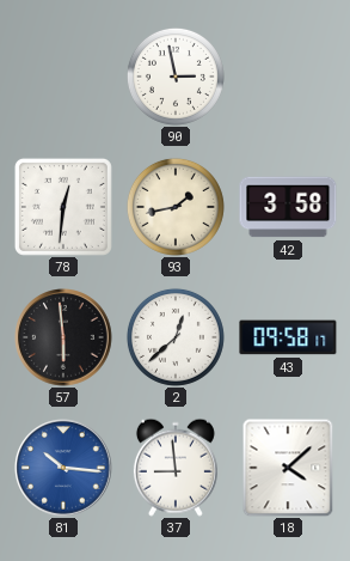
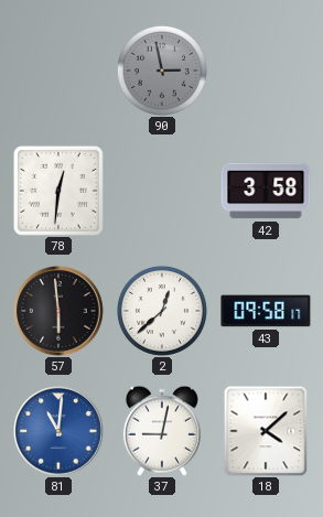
90 dial: white -> grey
93: 1:43 -> none
81: 10:16 -> 11:01
37: 8:59 -> 9:02
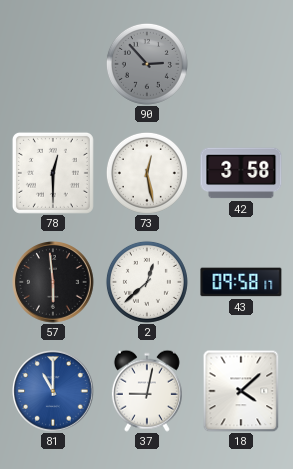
90: 2:58 -> 2:53
78: 12:31 -> 12:30
73: none -> 12:28
81: 11:01 -> 11:00
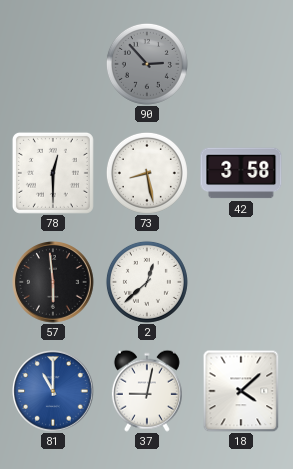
73: 12:28 -> 8:28
43: 09:58 -> none
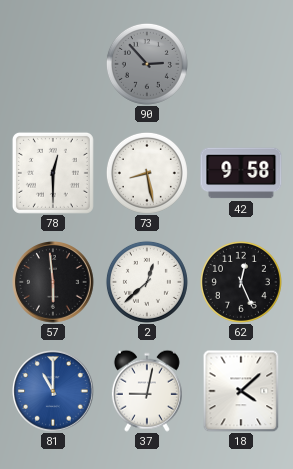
42: 3:58 -> 9:58
62: none -> 12:26
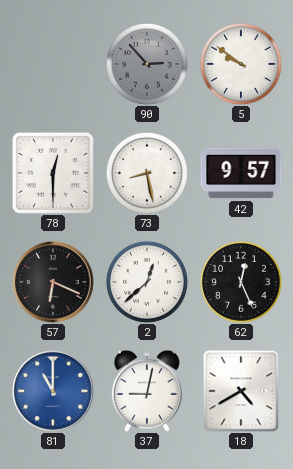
5: none -> 9:51
42: 9:58 -> 9:57
57: 5:59 -> 6:19
18: 4:08 -> 4:40
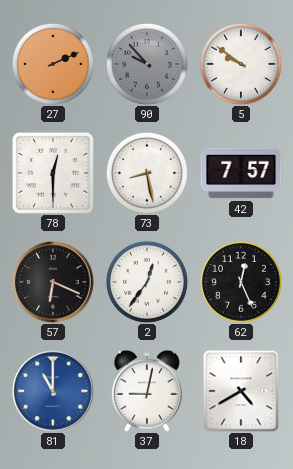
27: none -> 2:11
90: 2:53 -> 9:53
42: 9:57 -> 7:57
2: 12:38 -> 12:36
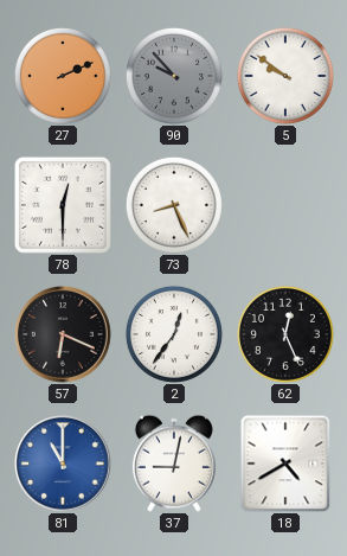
73: 8:28 -> 8:26
42: 7:57 -> none
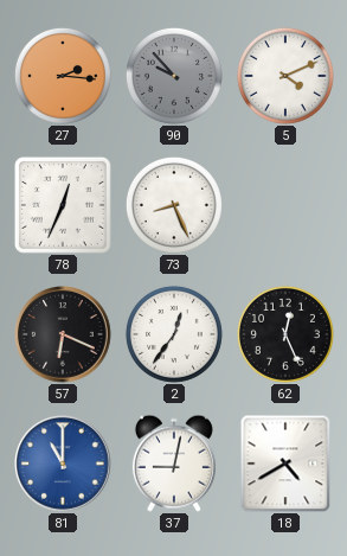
27: 2:11 -> 2:16
5: 9:51 -> 4:11
78: 12:30 -> 12:34
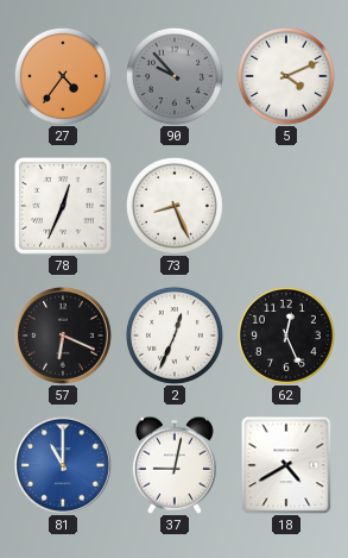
27: 2:16 -> 4:36
2: 12:36 -> 12:34
